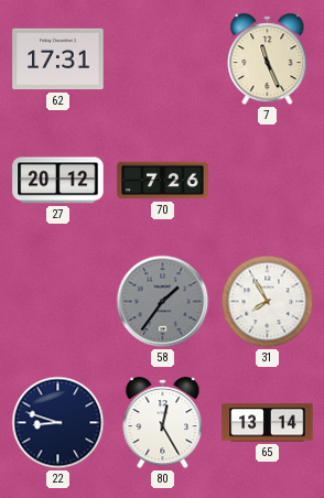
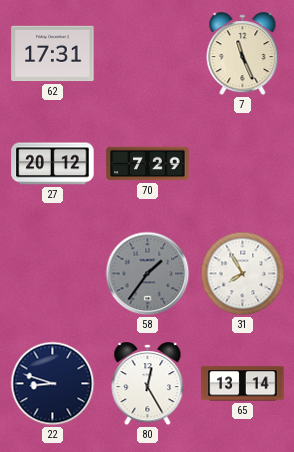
70: 7:26 -> 7:29
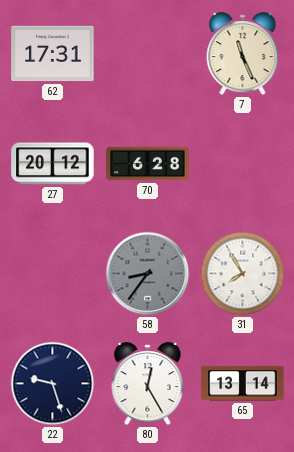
70: 7:29 -> 6:28
58: 1:36 -> 8:36
22: 8:48 -> 9:27
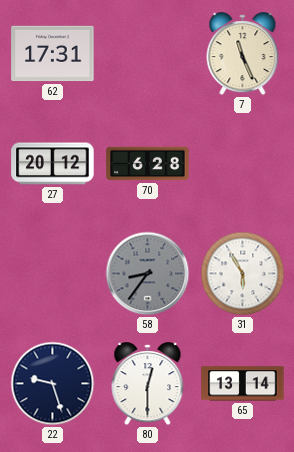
31: 7:55 -> 5:55
80: 12:25 -> 12:30
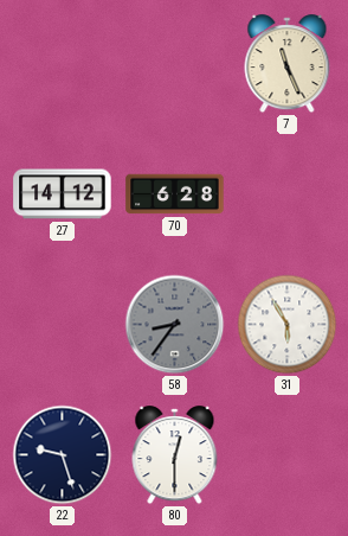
62: 17:31 -> none
27: 20:12 -> 14:12
65: 13:14 -> none
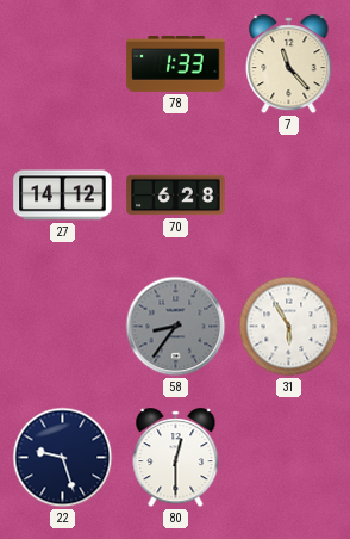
78: none -> 1:33
7: 11:26 -> 11:23
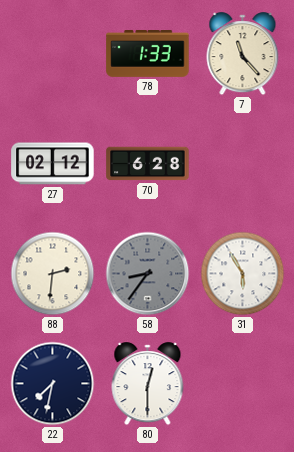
27: 14:12 -> 02:12
88: none -> 2:31
22: 9:27 -> 7:32
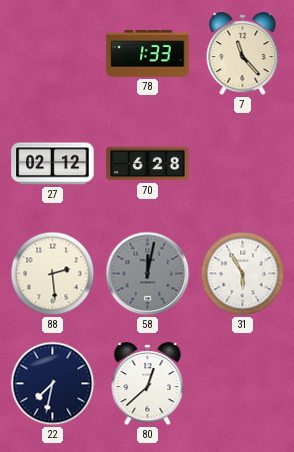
88: 2:31 -> 2:29
58: 8:36 -> 12:02
80: 12:30 -> 12:38
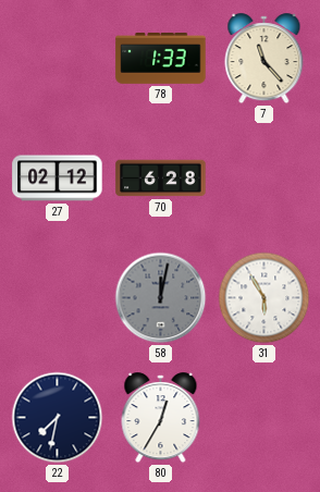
88: 2:29 -> none
80: 12:38 -> 12:35
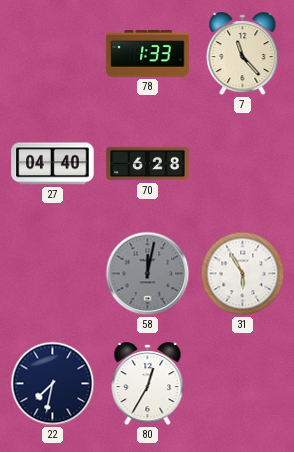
27: 02:12 -> 04:40
